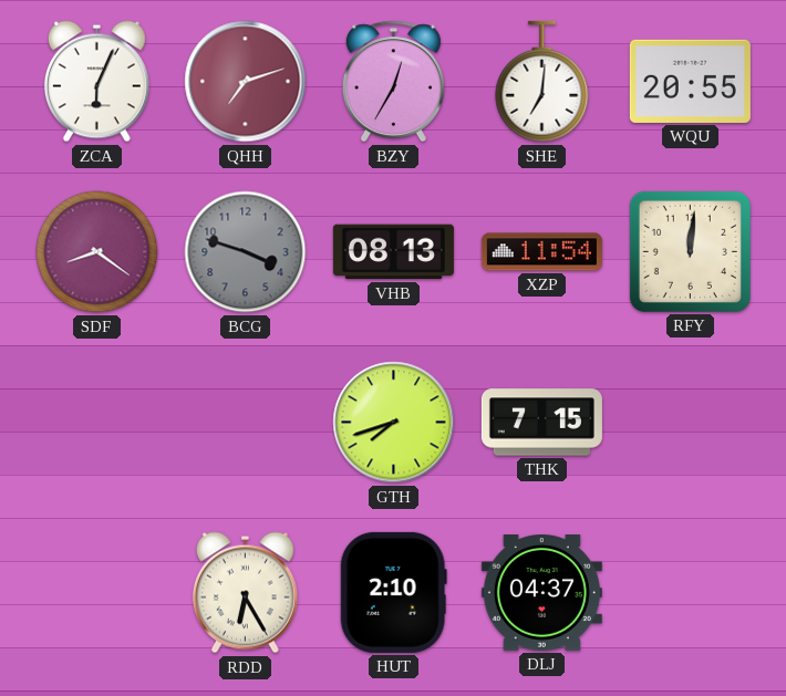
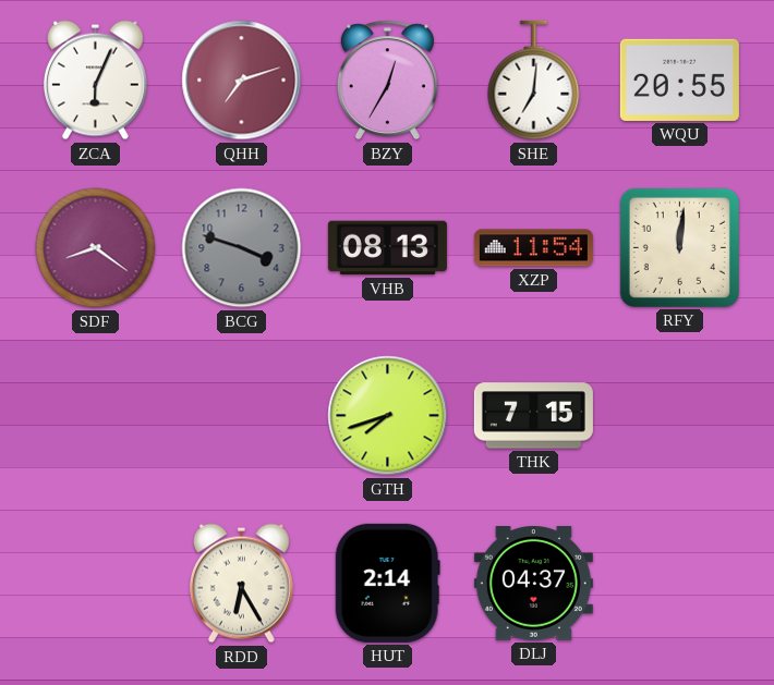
HUT: 2:10 -> 2:14
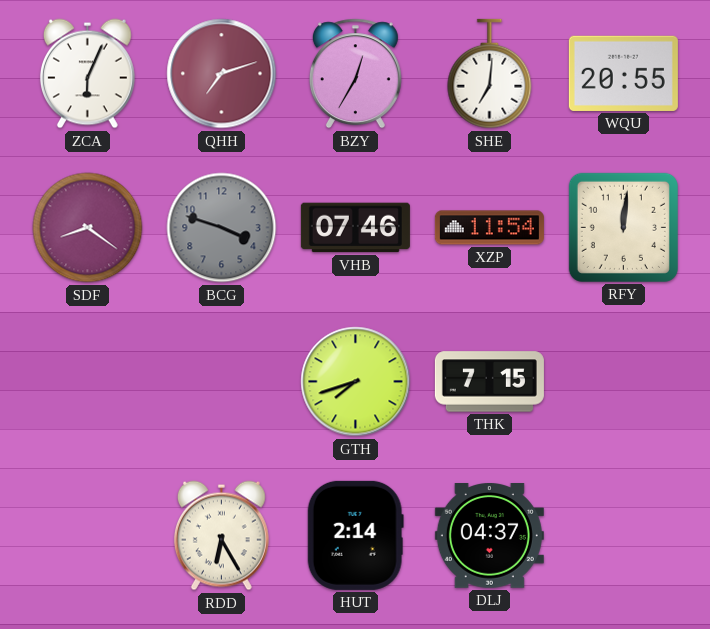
VHB: 08:13 -> 07:46
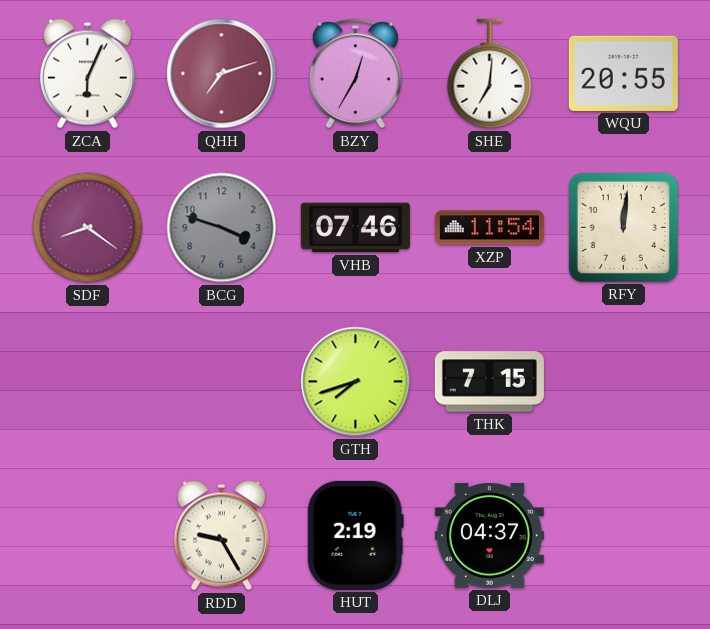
RDD: 6:25 -> 9:25
HUT: 2:14 -> 2:19
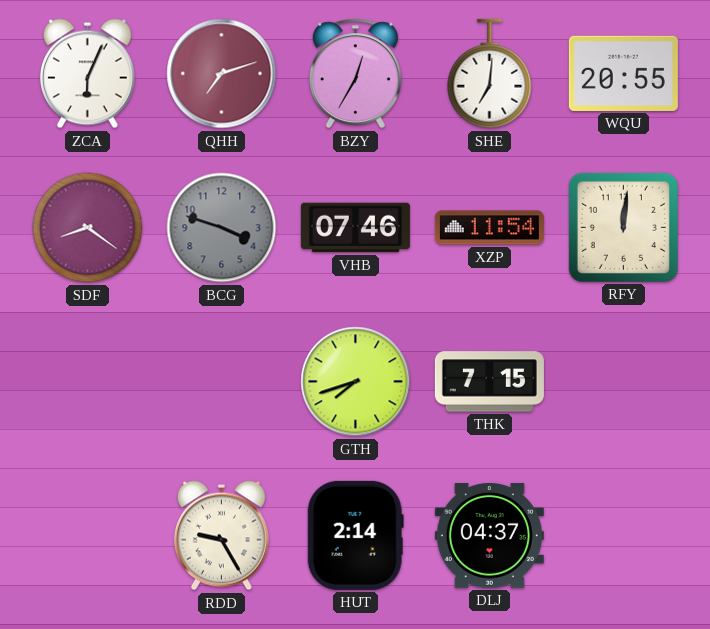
HUT: 2:19 -> 2:14
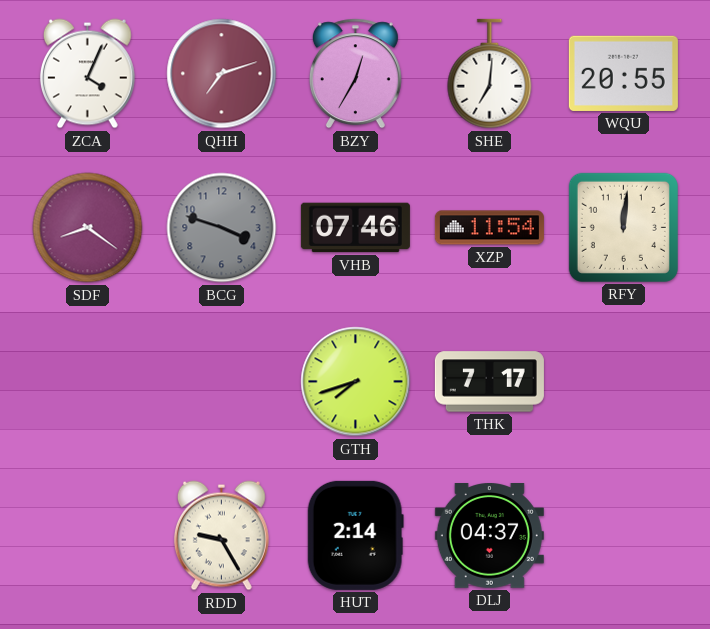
ZCA: 6:04 -> 4:04
THK: 7:15 -> 7:17
